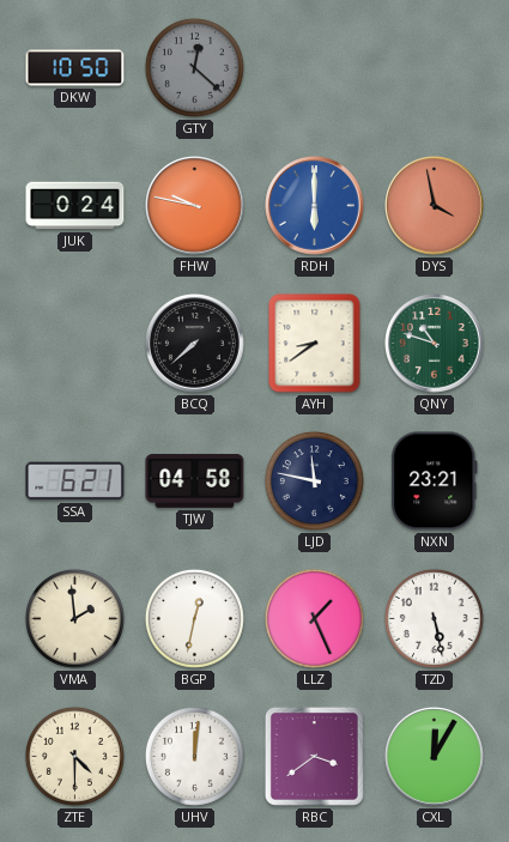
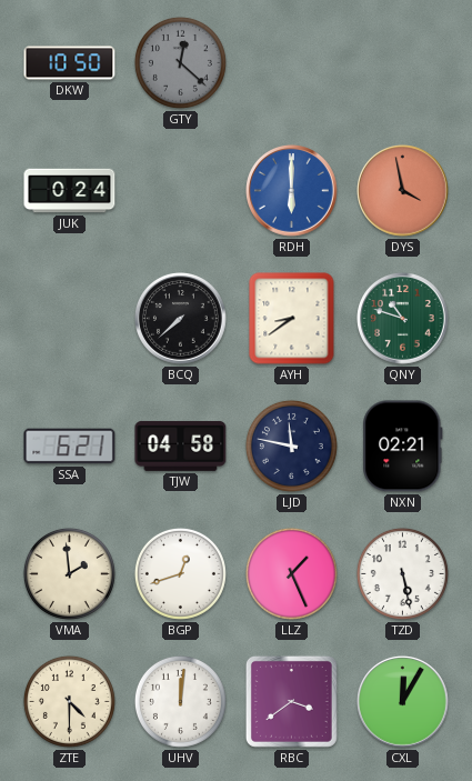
FHW: 9:47 -> none
NXN: 23:21 -> 02:21
BGP: 12:32 -> 12:42
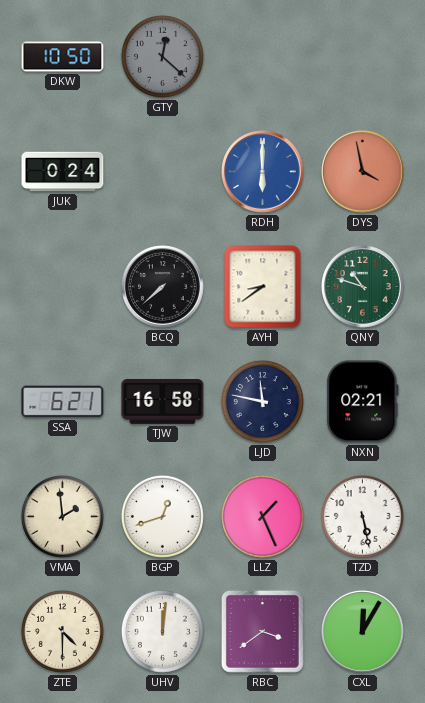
TJW: 04:58 -> 16:58
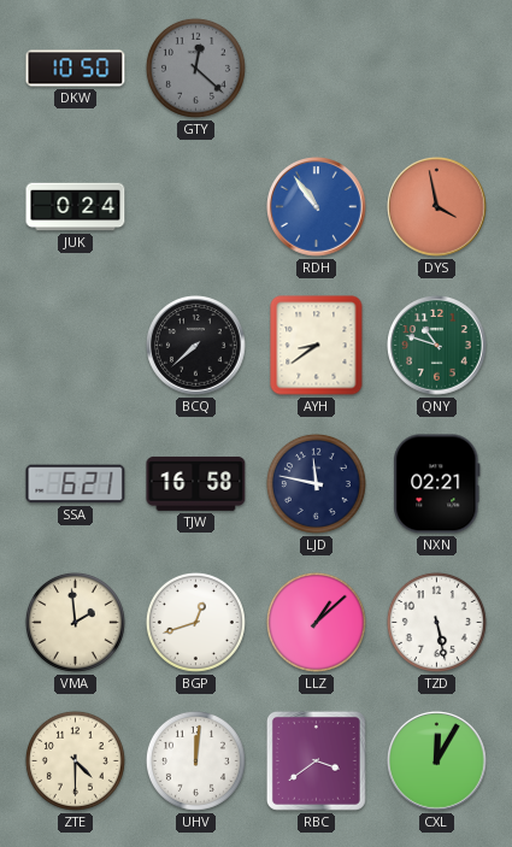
RDH: 6:00 -> 10:54
LLZ: 1:26 -> 1:08
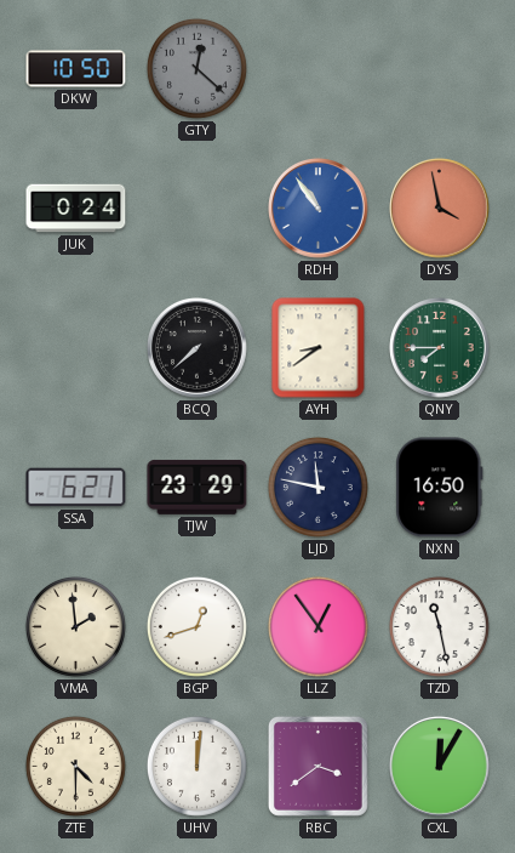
QNY: 10:48 -> 7:45
TJW: 16:58 -> 23:29
NXN: 02:21 -> 16:50
LLZ: 1:08 -> 12:54
TZD: 5:28 -> 11:28
